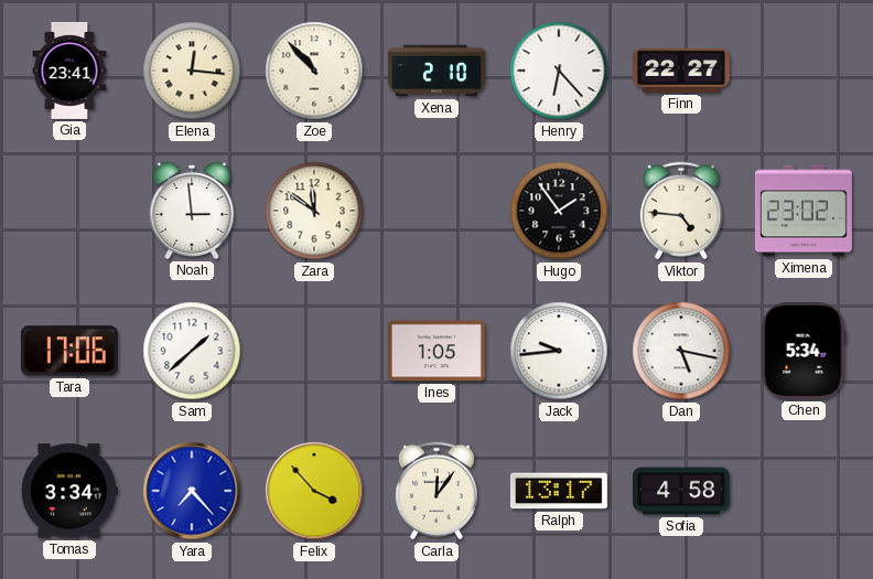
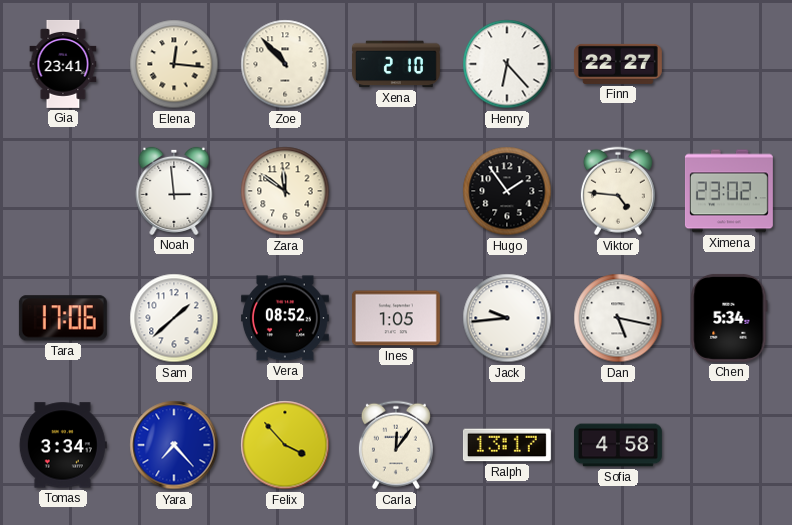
Vera: none -> 08:52
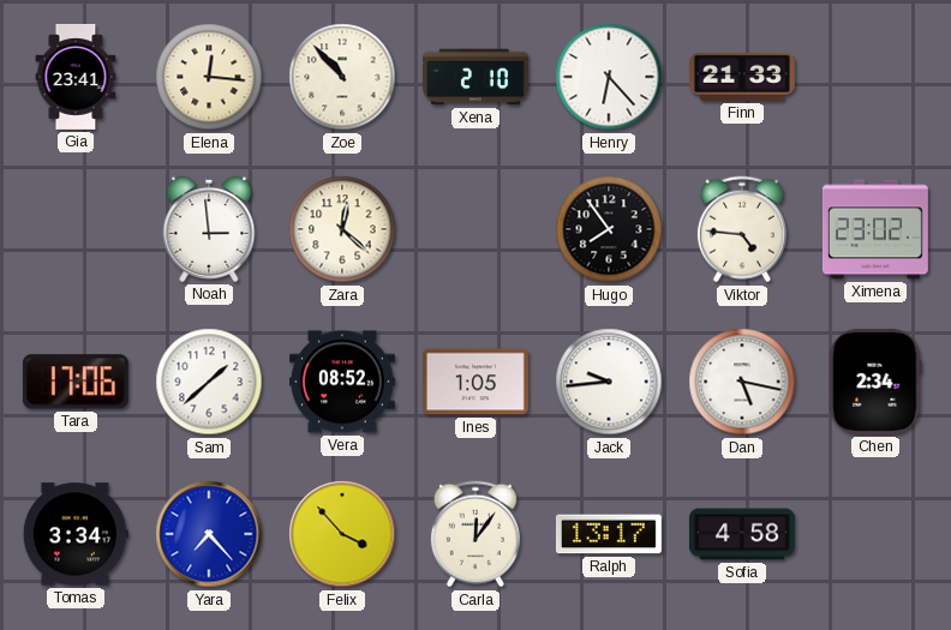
Finn: 22:27 -> 21:33
Zara: 11:51 -> 12:22
Hugo: 1:54 -> 7:54
Chen: 5:34 -> 2:34
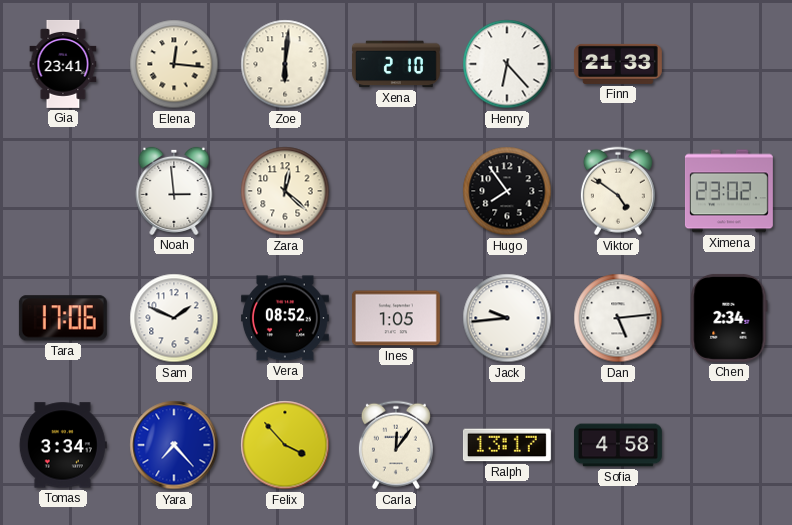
Zoe: 10:53 -> 6:01
Viktor: 4:46 -> 4:51
Sam: 1:38 -> 1:49
Dan: 5:17 -> 5:14
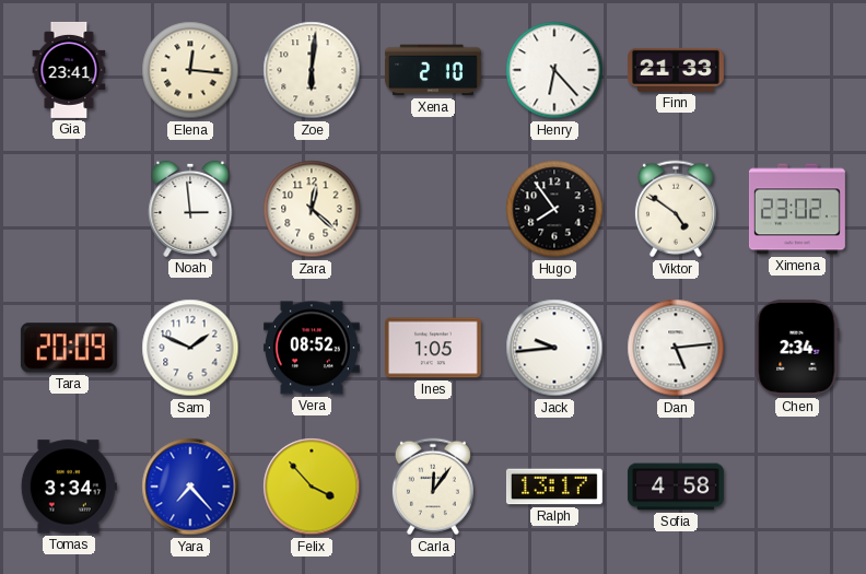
Tara: 17:06 -> 20:09
